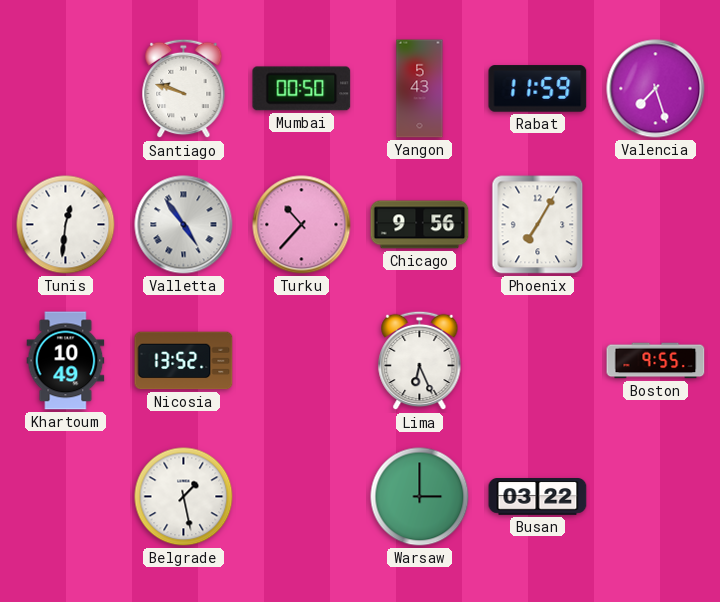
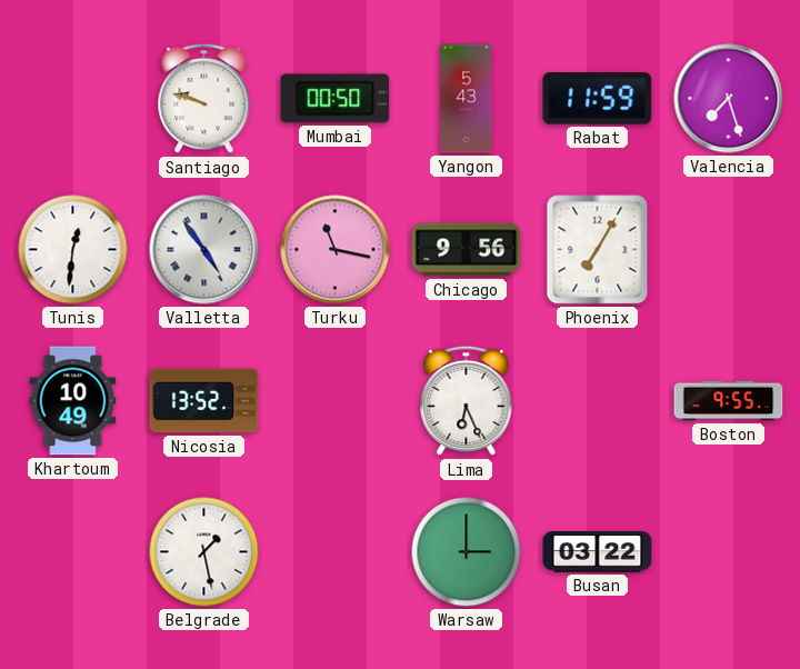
Turku: 10:37 -> 11:17
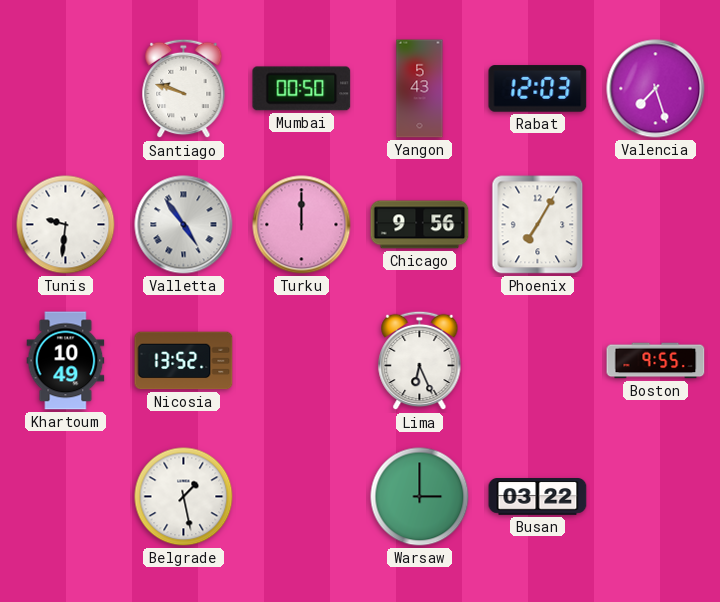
Rabat: 11:59 -> 12:03
Tunis: 12:31 -> 9:31
Turku: 11:17 -> 12:00
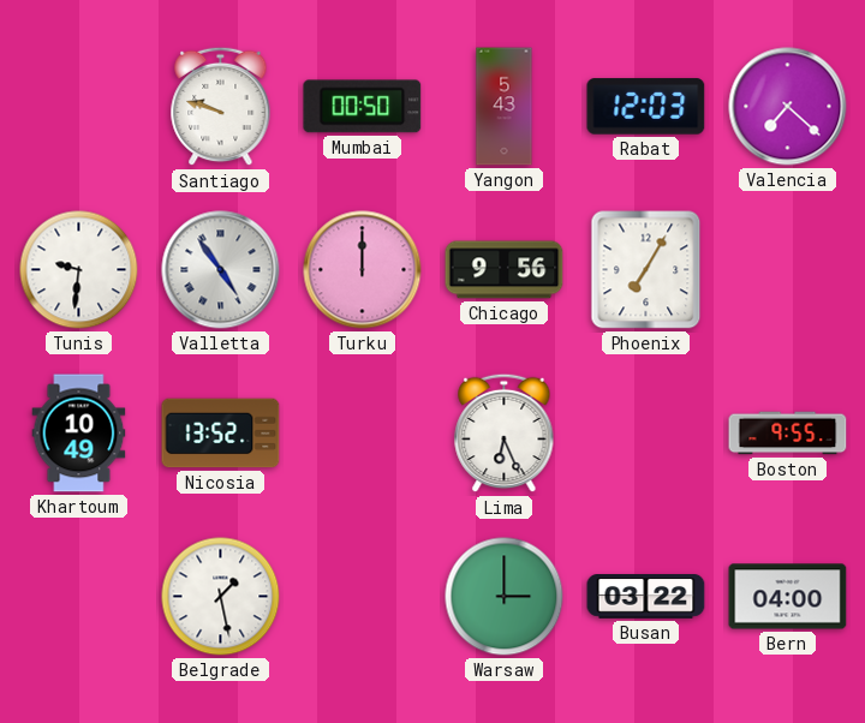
Valencia: 7:27 -> 7:22
Bern: none -> 04:00
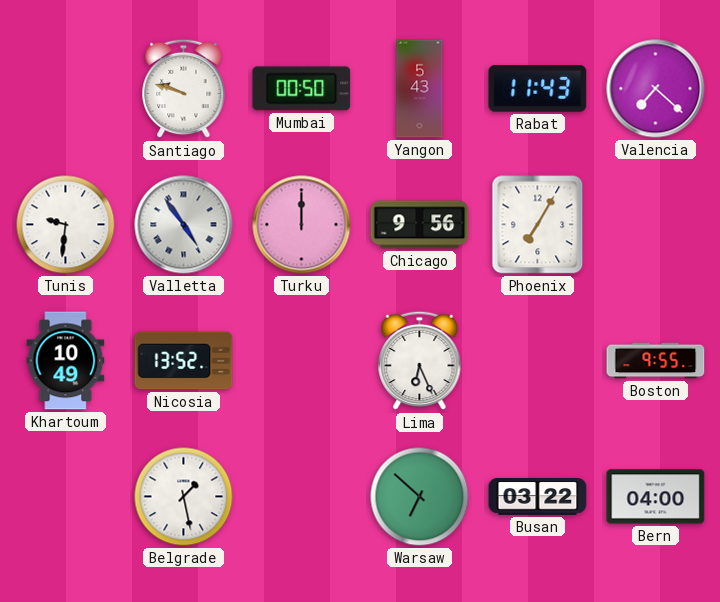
Rabat: 12:03 -> 11:43
Warsaw: 3:00 -> 6:52
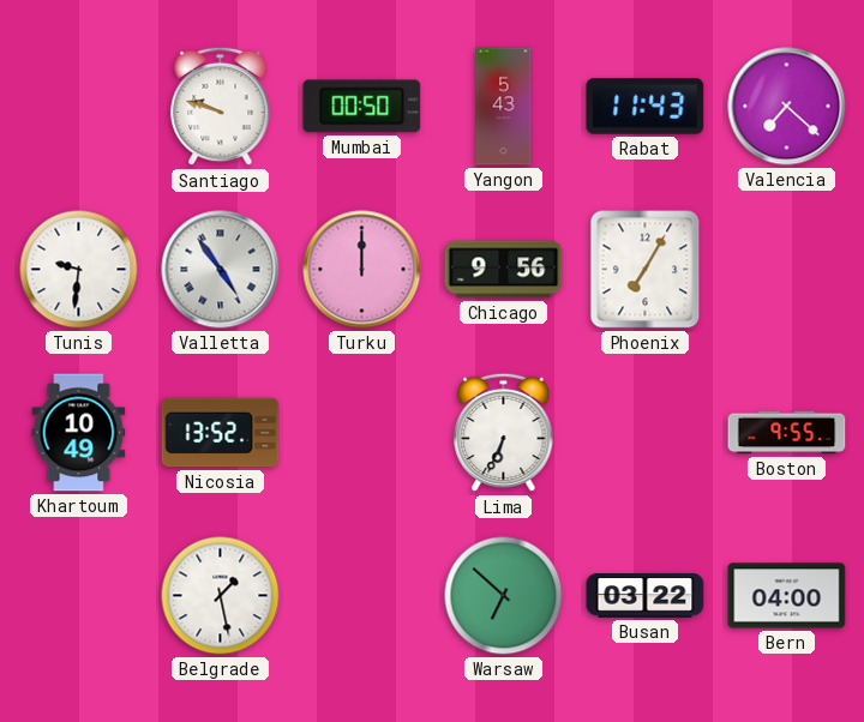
Lima: 6:26 -> 6:34
